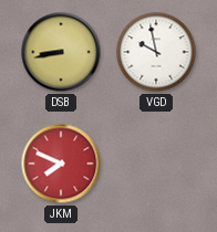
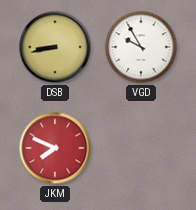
VGD: 9:58 -> 9:55
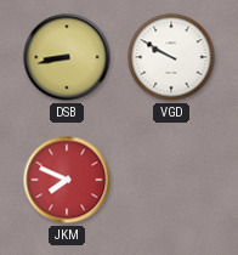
VGD: 9:55 -> 9:50
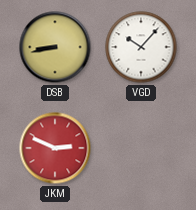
VGD: 9:50 -> 10:07
JKM: 7:49 -> 2:49
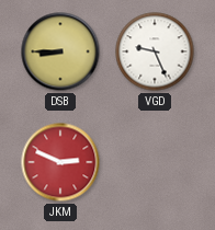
DSB: 8:43 -> 8:45
VGD: 10:07 -> 9:26
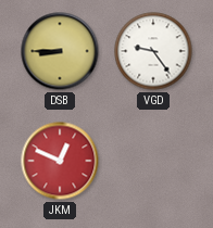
VGD: 9:26 -> 9:24
JKM: 2:49 -> 12:49
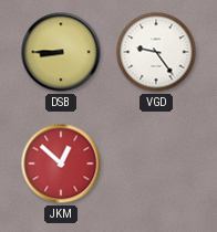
JKM: 12:49 -> 12:52
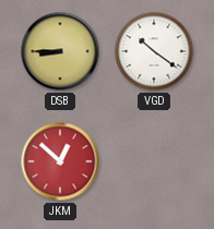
VGD: 9:24 -> 10:21
